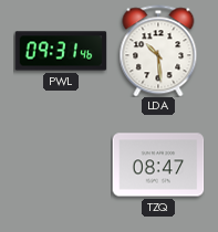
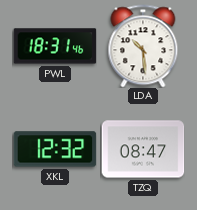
PWL: 09:31 -> 18:31
XKL: none -> 12:32
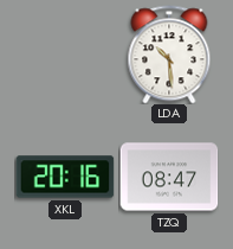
PWL: 18:31 -> none
XKL: 12:32 -> 20:16
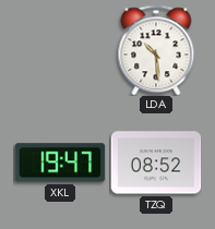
XKL: 20:16 -> 19:47
TZQ: 08:47 -> 08:52
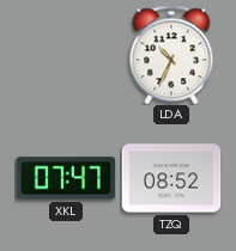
LDA: 10:29 -> 10:34
XKL: 19:47 -> 07:47
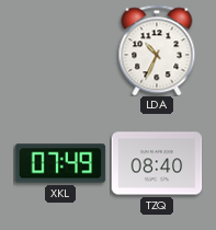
XKL: 07:47 -> 07:49
TZQ: 08:52 -> 08:40
